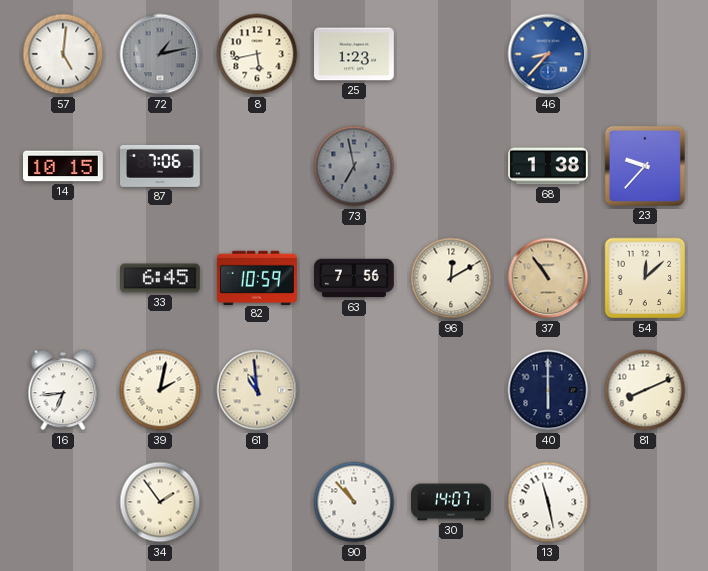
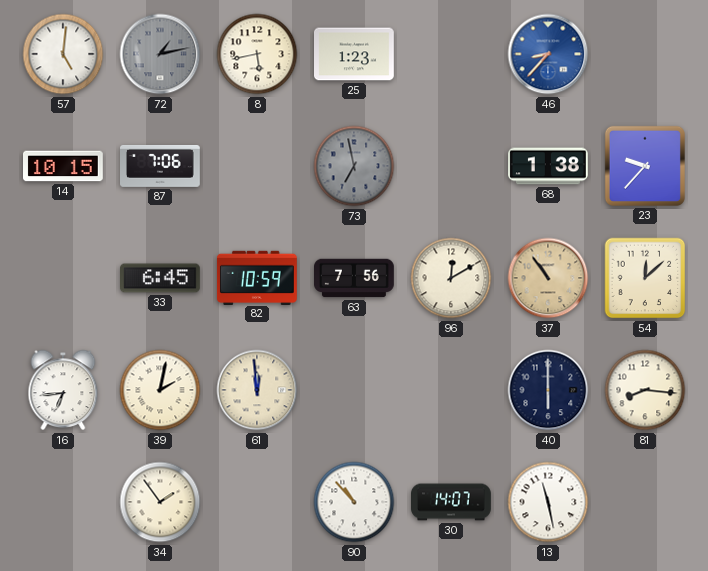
61: 10:59 -> 11:59
81: 8:11 -> 8:16
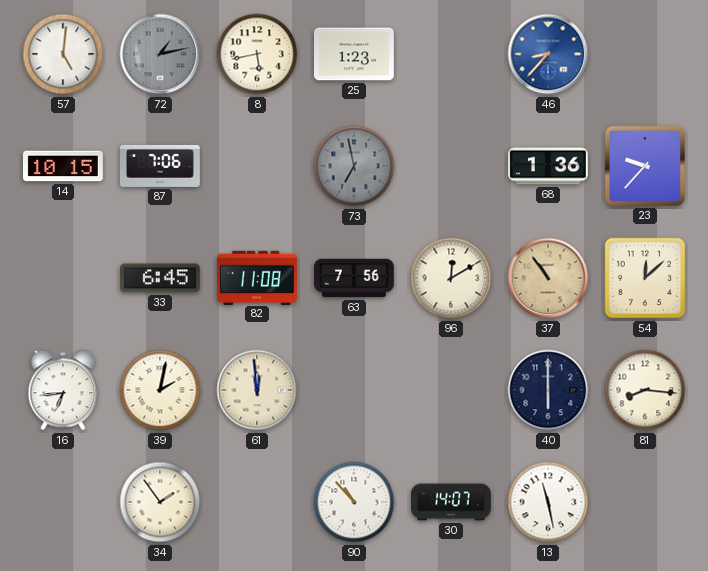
68: 1:38 -> 1:36
82: 10:59 -> 11:08
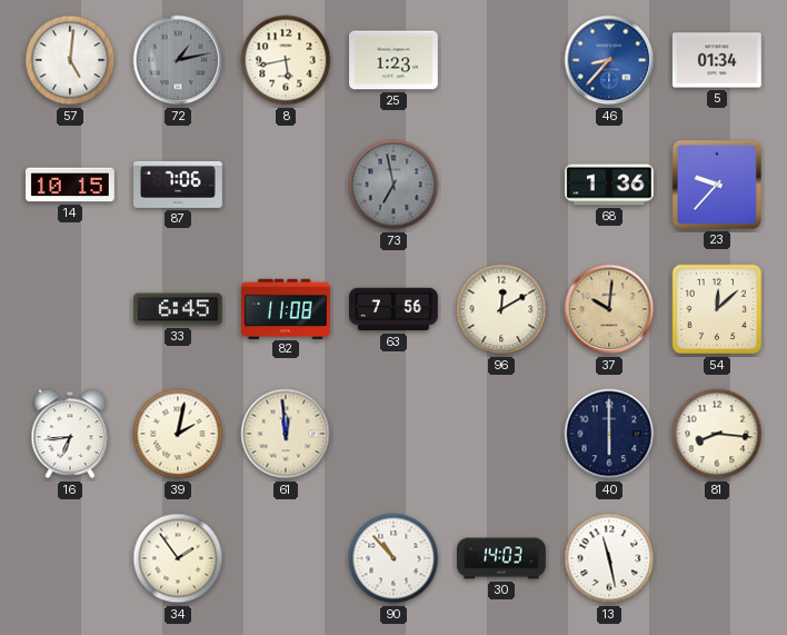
5: none -> 01:34
37: 10:54 -> 10:01
30: 14:07 -> 14:03
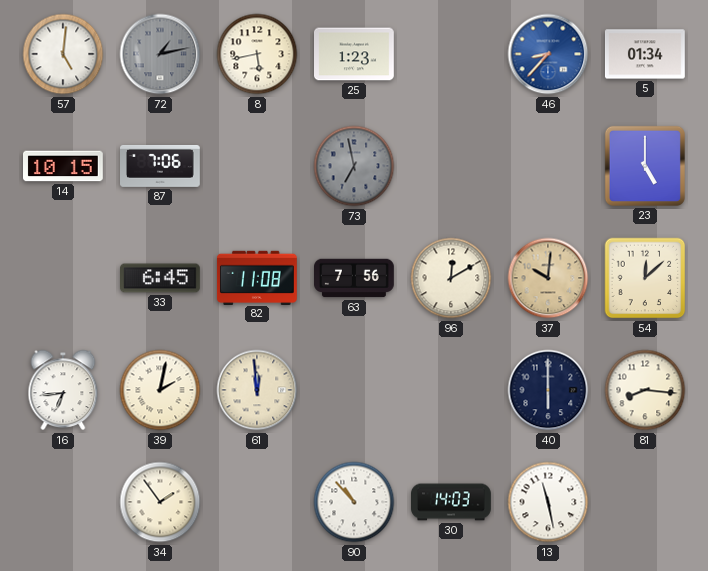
68: 1:36 -> none
23: 9:37 -> 5:00
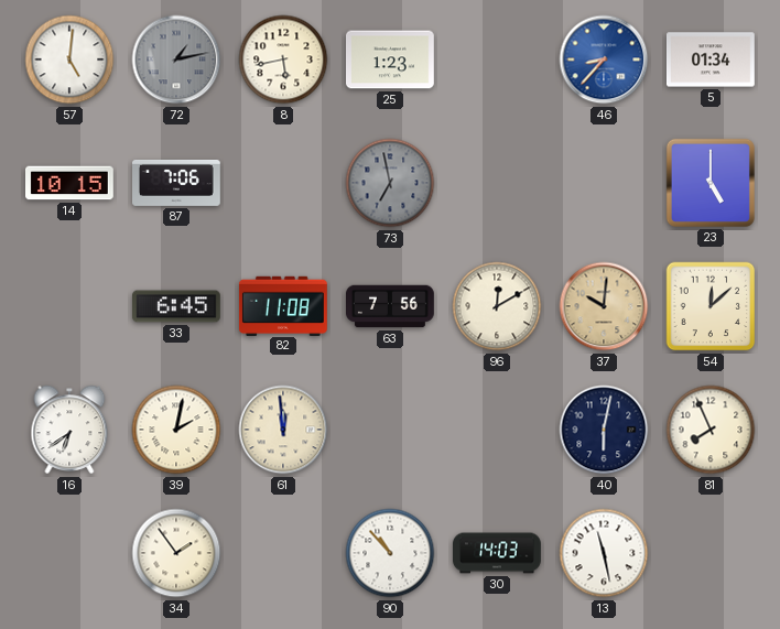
16: 6:44 -> 6:39
40: 6:00 -> 6:02
81: 8:16 -> 7:56
